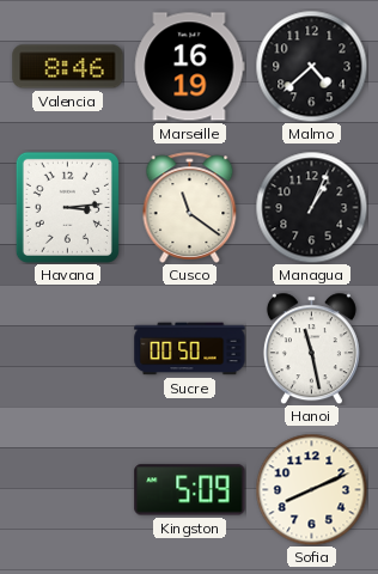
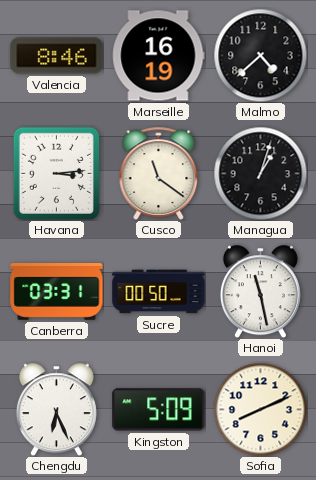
Managua: 1:04 -> 1:03
Canberra: none -> 03:31
Chengdu: none -> 6:26
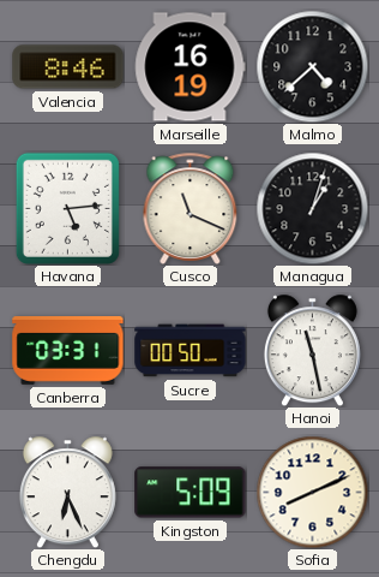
Havana: 3:14 -> 5:14
Cusco: 11:21 -> 11:19
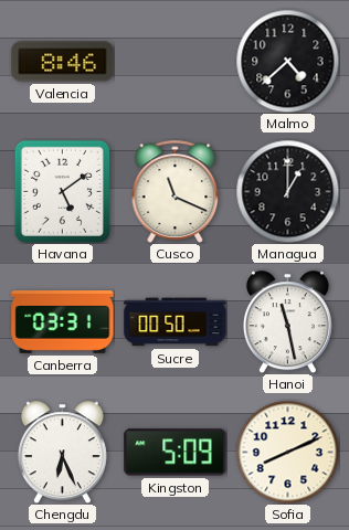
Marseille: 16:19 -> none
Havana: 5:14 -> 5:09
Managua: 1:03 -> 1:00
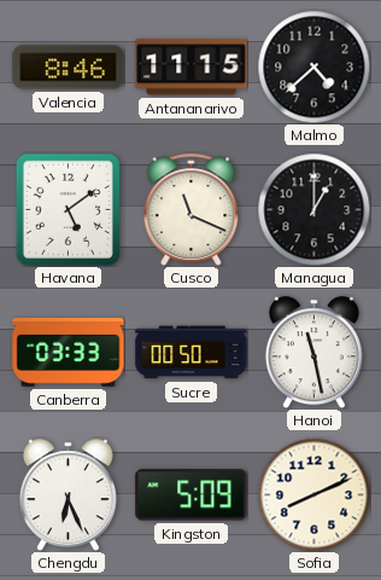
Antananarivo: none -> 11:15
Canberra: 03:31 -> 03:33
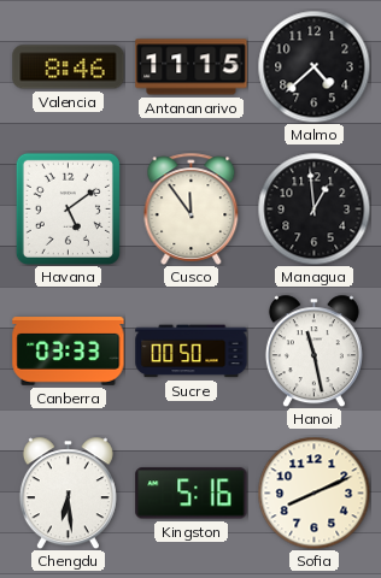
Cusco: 11:19 -> 11:54
Managua: 1:00 -> 12:59
Chengdu: 6:26 -> 6:29
Kingston: 5:09 -> 5:16
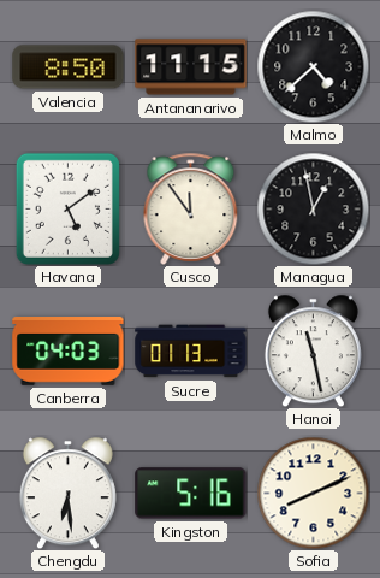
Valencia: 8:46 -> 8:50
Managua: 12:59 -> 12:58
Canberra: 03:33 -> 04:03
Sucre: 00:50 -> 01:13
